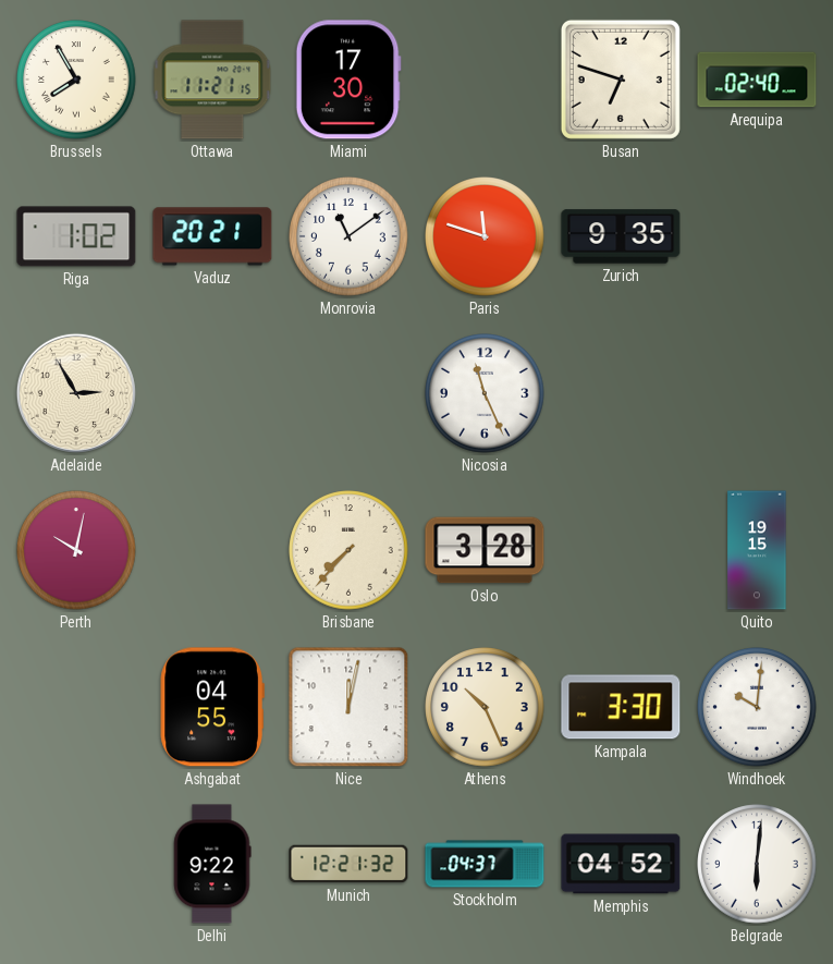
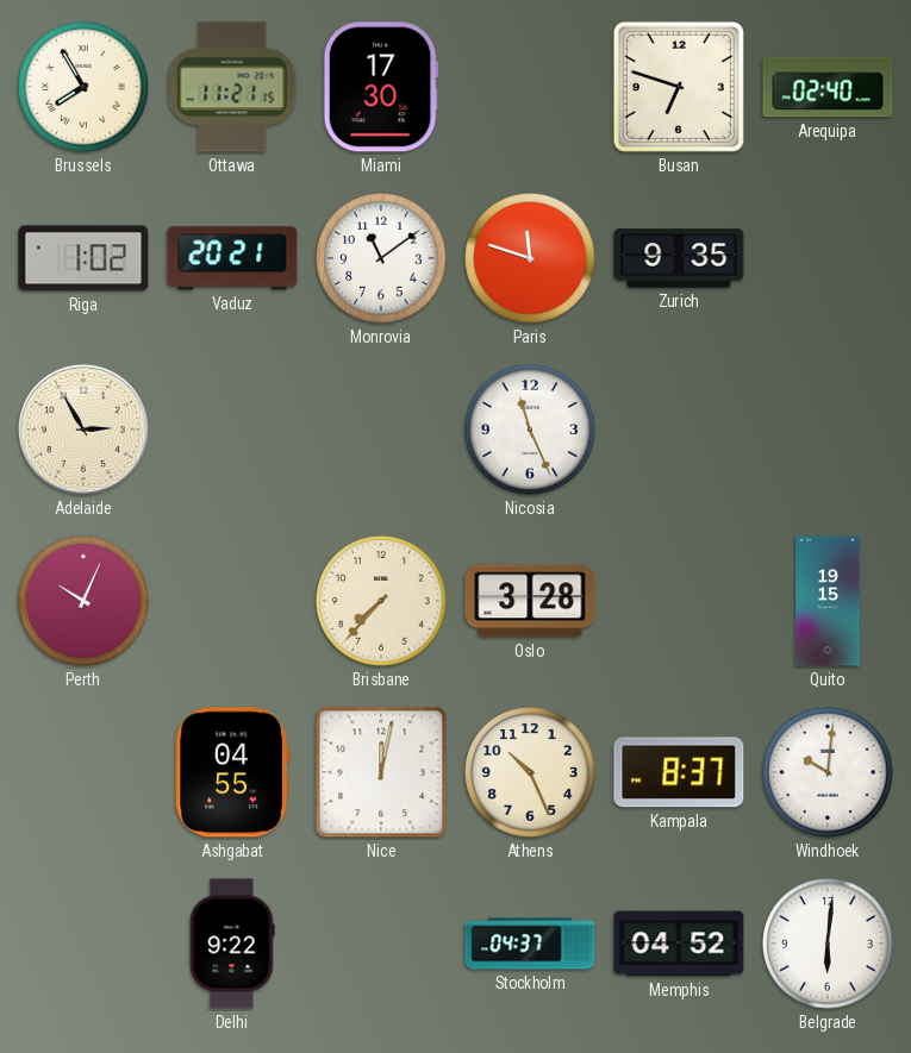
Perth: 10:02 -> 10:04
Kampala: 3:30 -> 8:37
Munich: 12:21 -> none
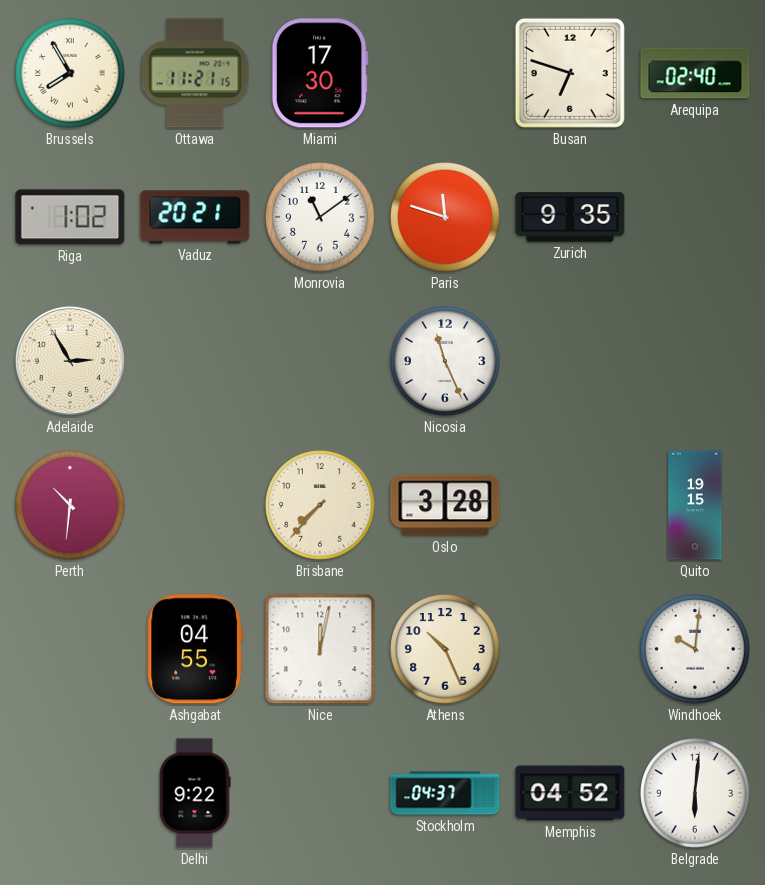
Perth: 10:04 -> 10:31
Kampala: 8:37 -> none
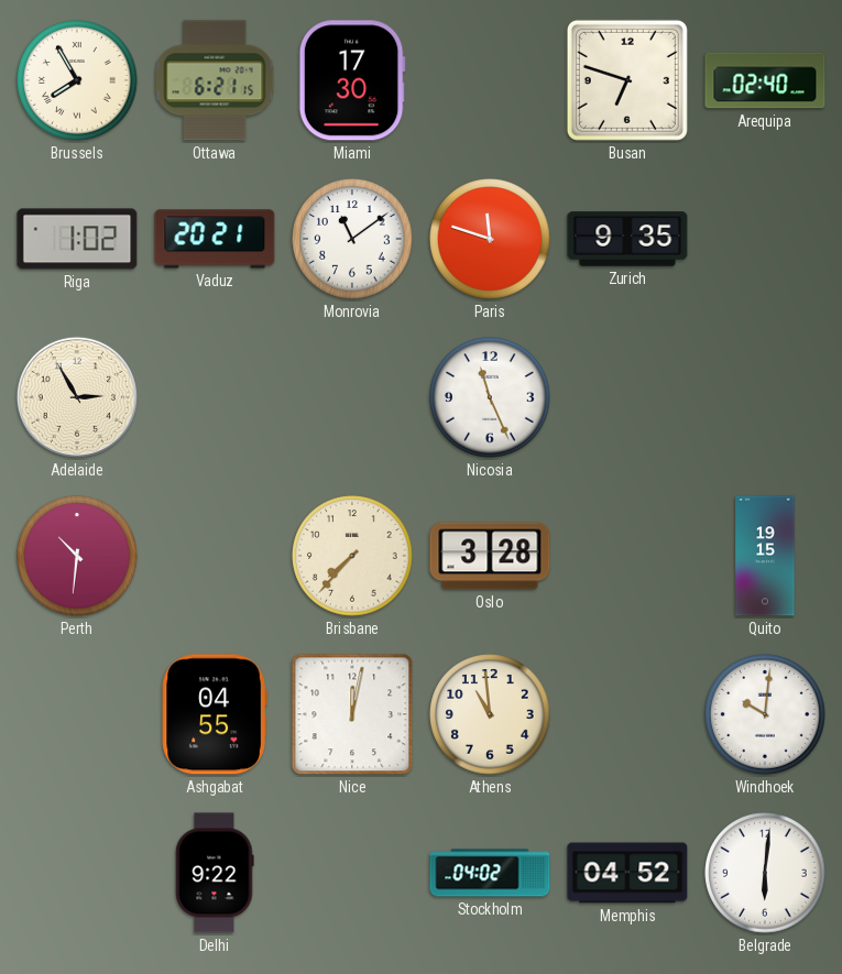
Ottawa: 11:21 -> 6:21
Athens: 10:26 -> 10:59
Stockholm: 04:37 -> 04:02
